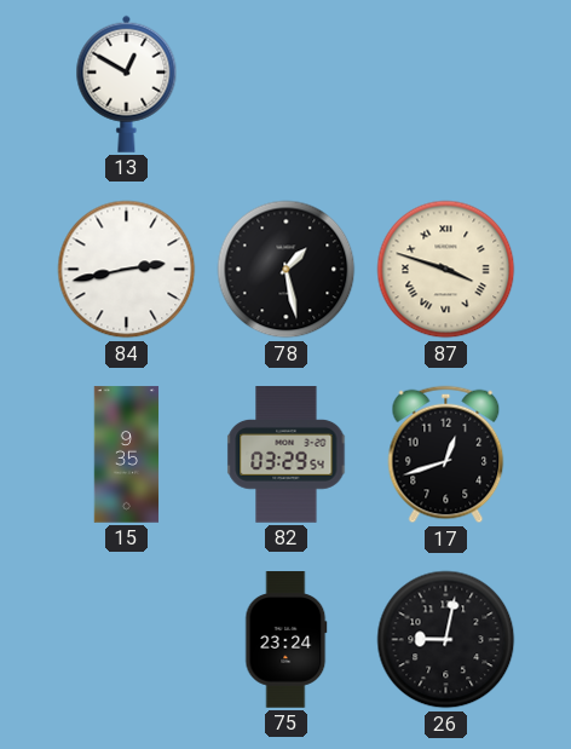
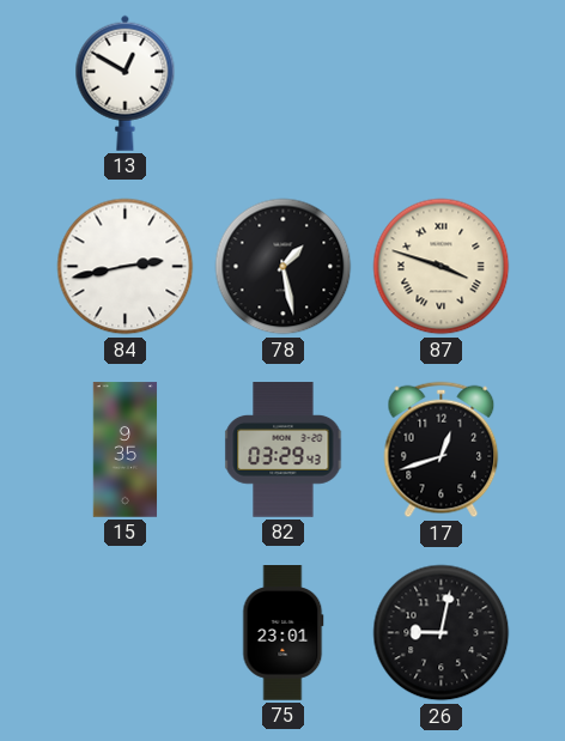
82: 03:29:54 -> 03:29:43
75: 23:24 -> 23:01
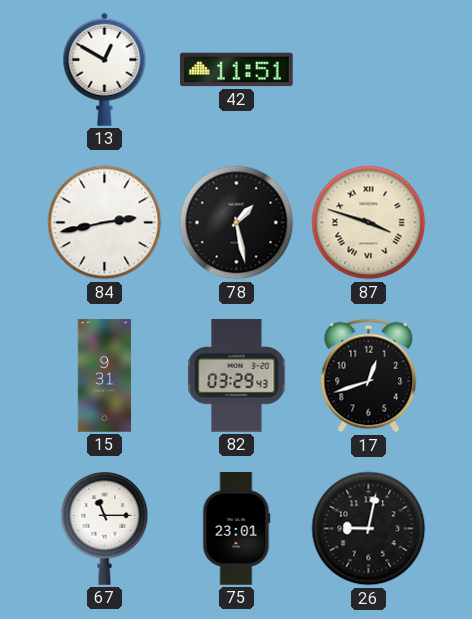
42: none -> 11:51
15: 9:35 -> 9:31
67: none -> 11:15
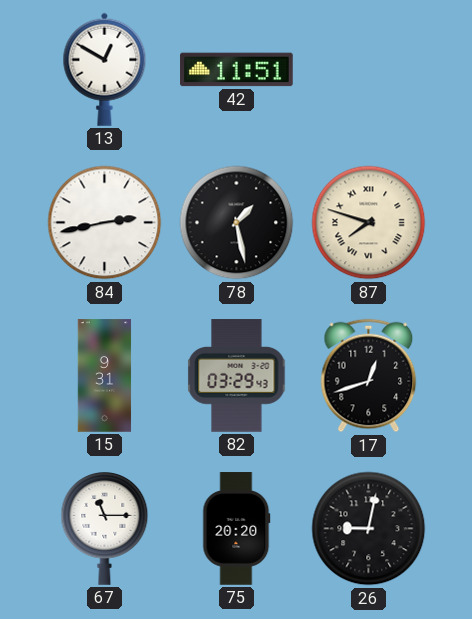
87: 3:48 -> 7:48
75: 23:01 -> 20:20
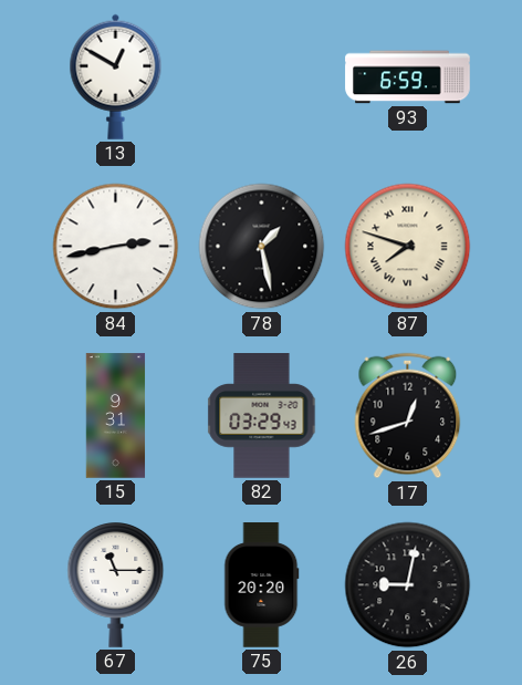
42: 11:51 -> none
93: none -> 6:59
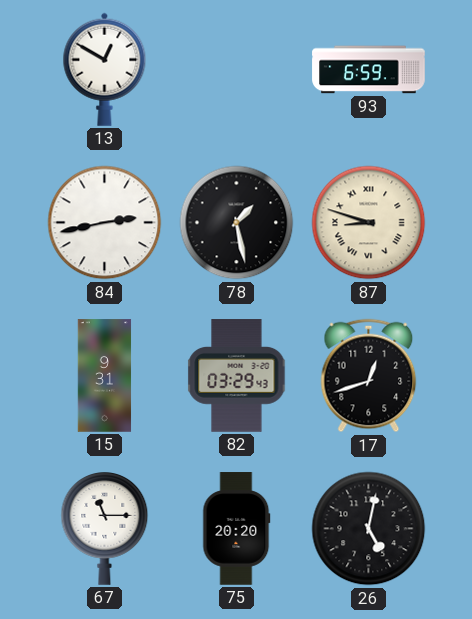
87: 7:48 -> 8:48
26: 9:02 -> 5:02
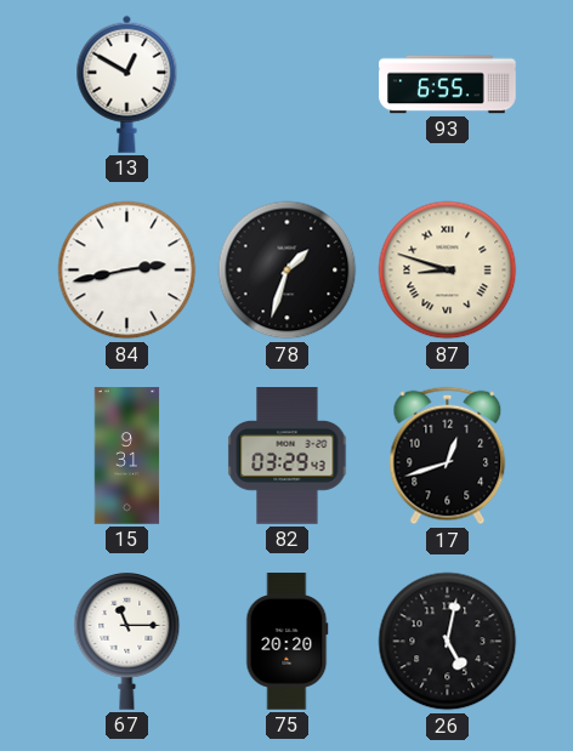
93: 6:59 -> 6:55
78: 1:28 -> 1:33
